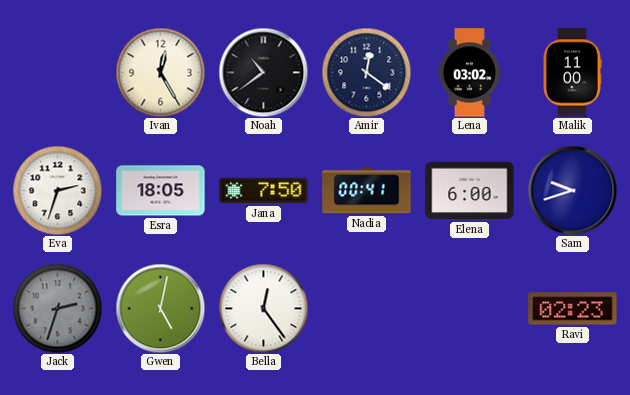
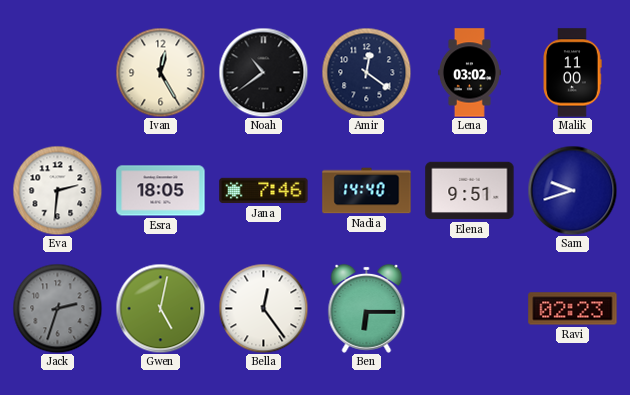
Eva: 2:33 -> 2:31
Jana: 7:50 -> 7:46
Nadia: 00:41 -> 14:40
Elena: 6:00 -> 9:51
Ben: none -> 6:15
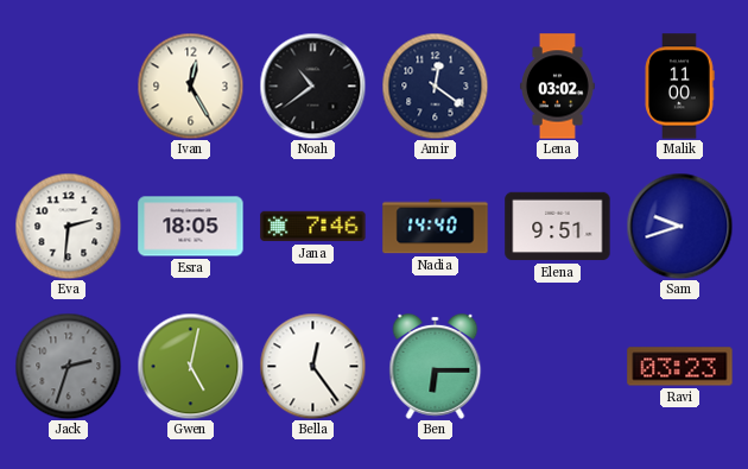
Ravi: 02:23 -> 03:23
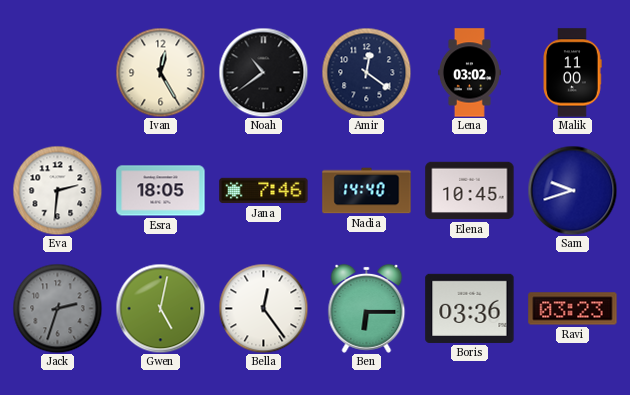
Elena: 9:51 -> 10:45
Boris: none -> 03:36
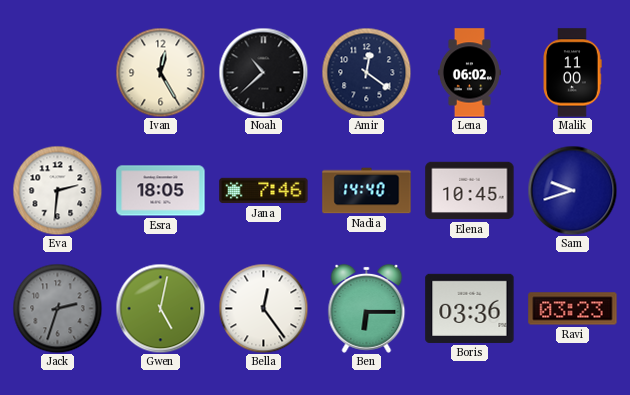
Noah: 10:39 -> 10:38
Lena: 03:02 -> 06:02
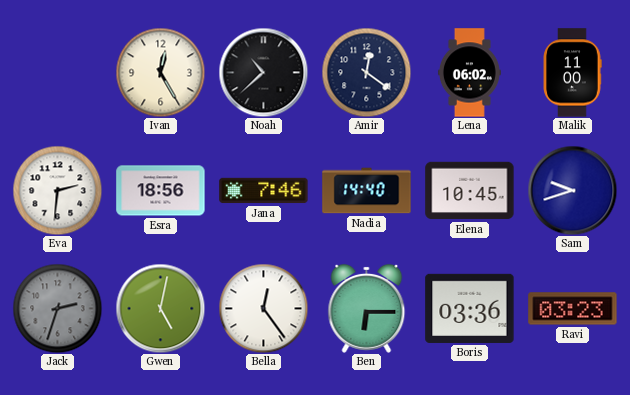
Esra: 18:05 -> 18:56
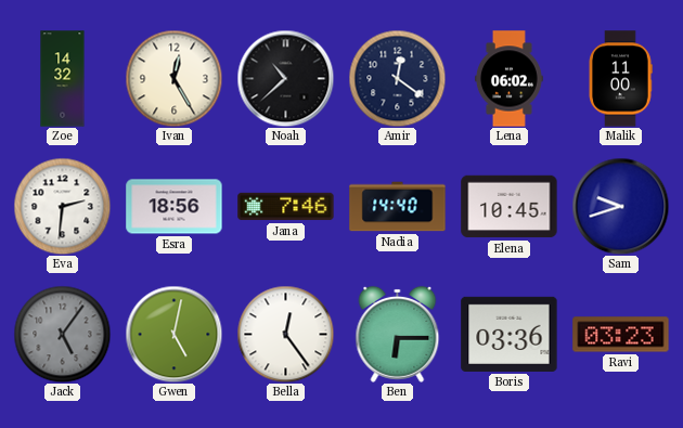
Zoe: none -> 14:32
Jack: 2:33 -> 5:06
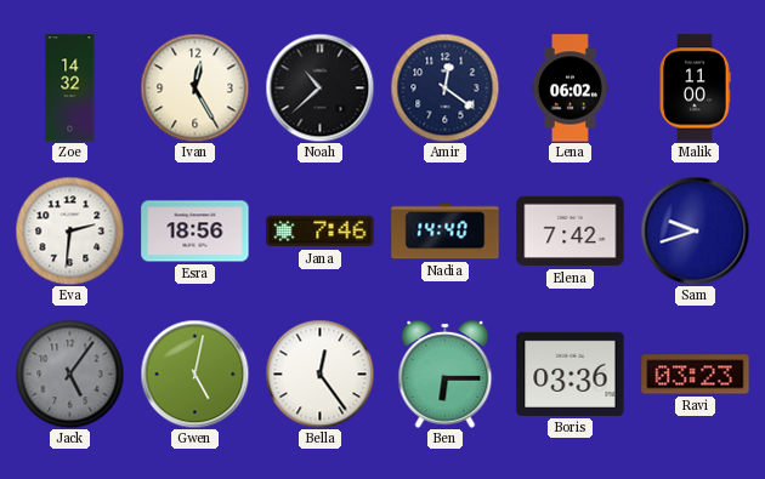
Elena: 10:45 -> 7:42
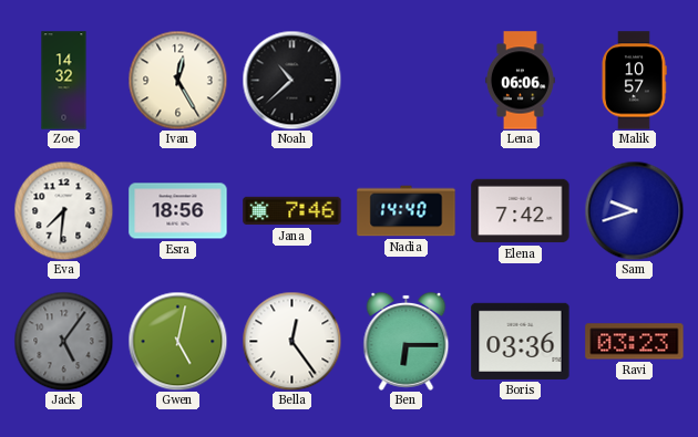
Amir: 12:21 -> none
Lena: 06:02 -> 06:06
Malik: 11:00 -> 10:57
Eva: 2:31 -> 7:31
